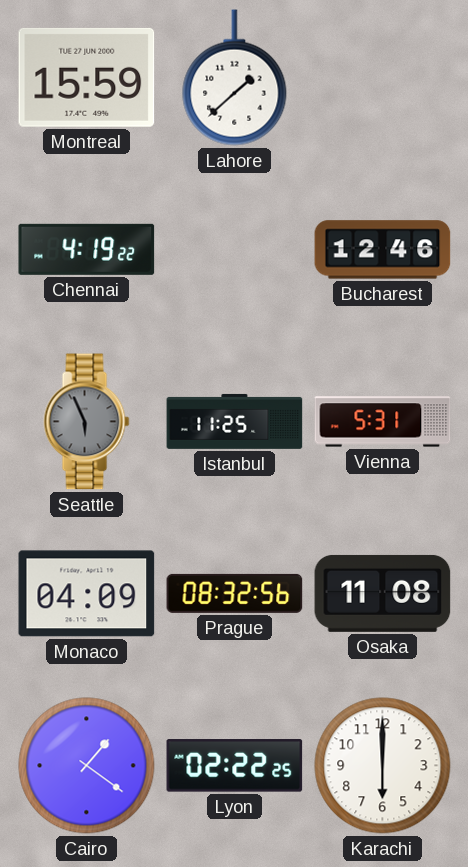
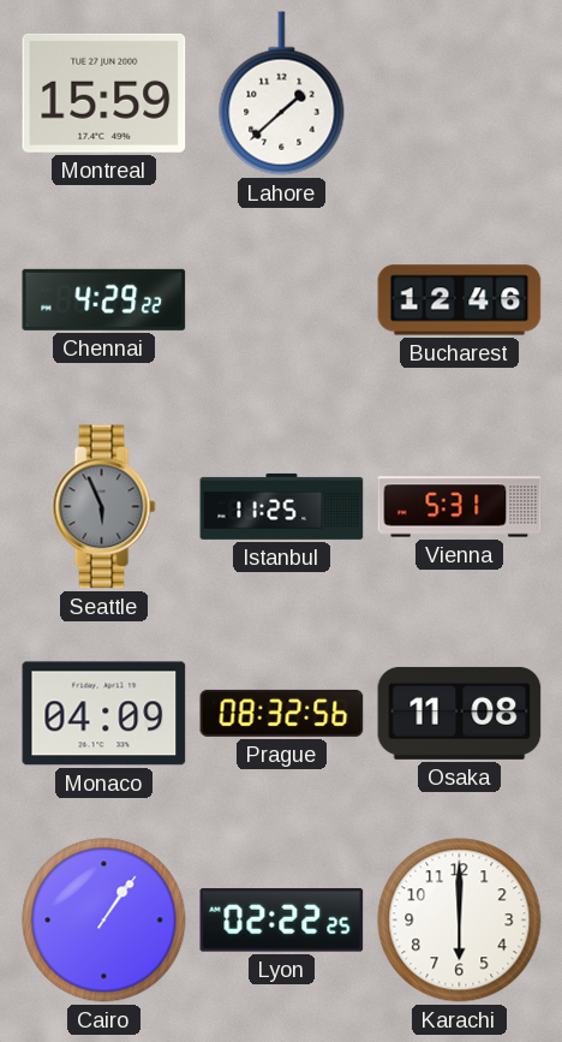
Chennai: 4:19 -> 4:29
Cairo: 1:21 -> 1:06
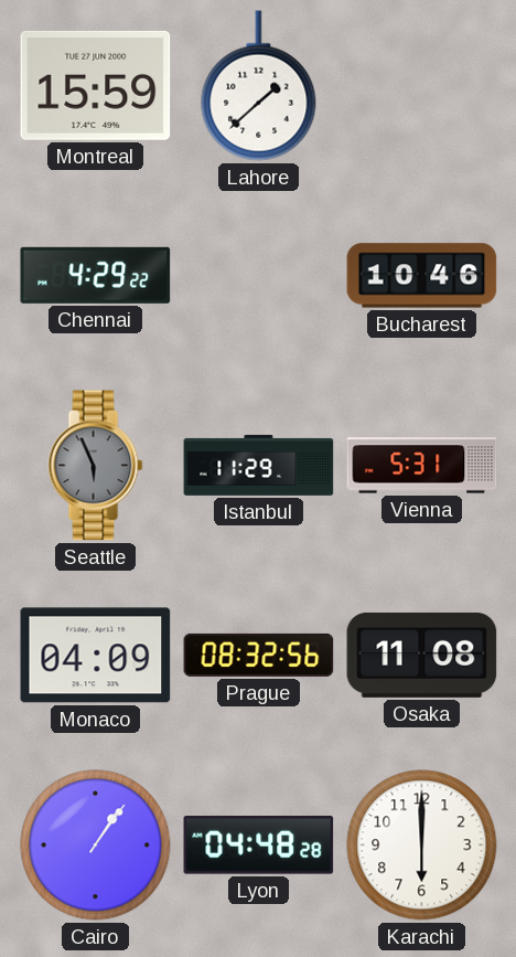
Bucharest: 12:46 -> 10:46
Istanbul: 11:25 -> 11:29
Lyon: 02:22 -> 04:48
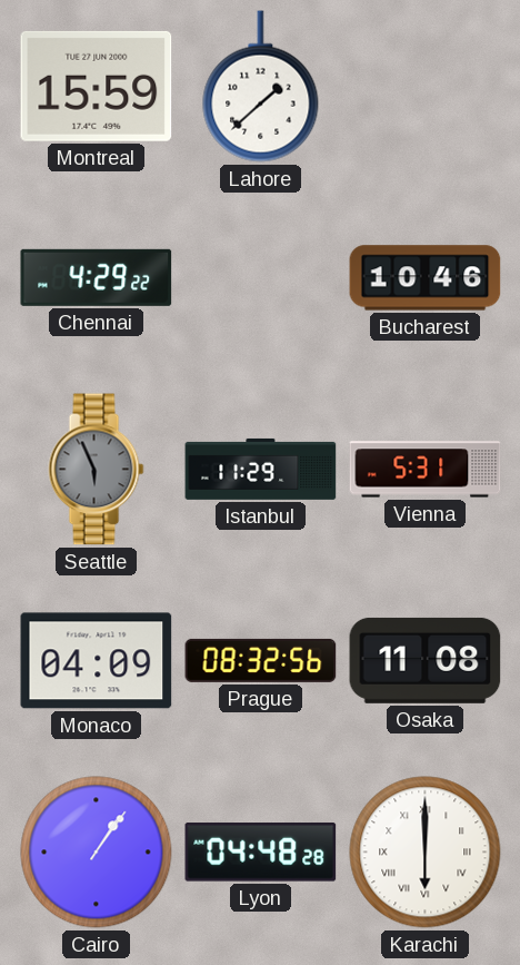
Karachi numerals: Arabic -> Roman
